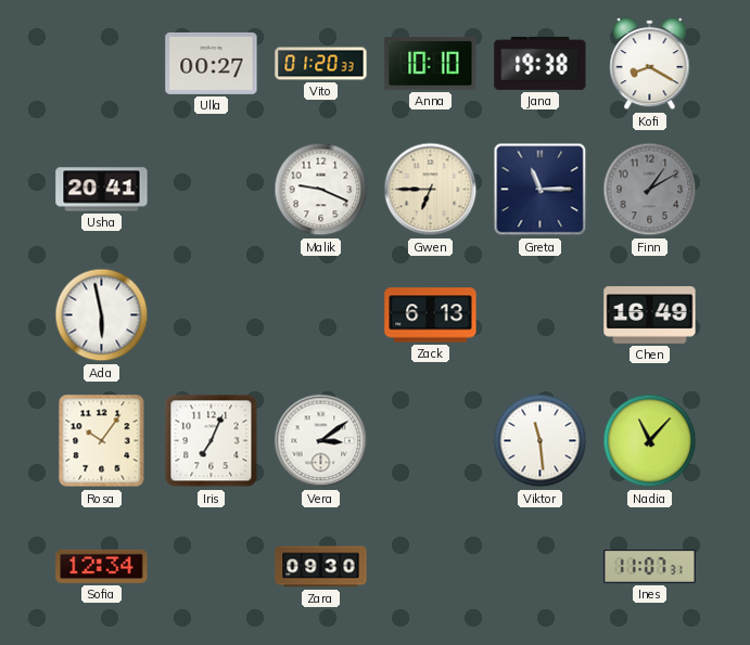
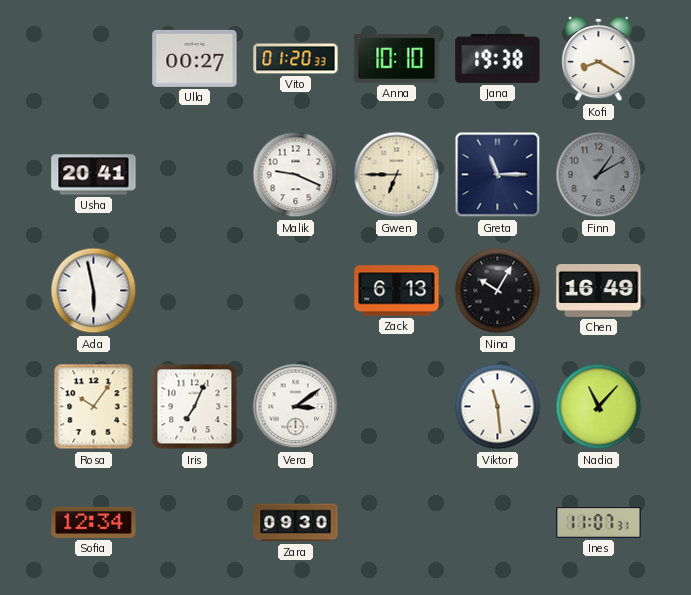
Nina: none -> 10:05
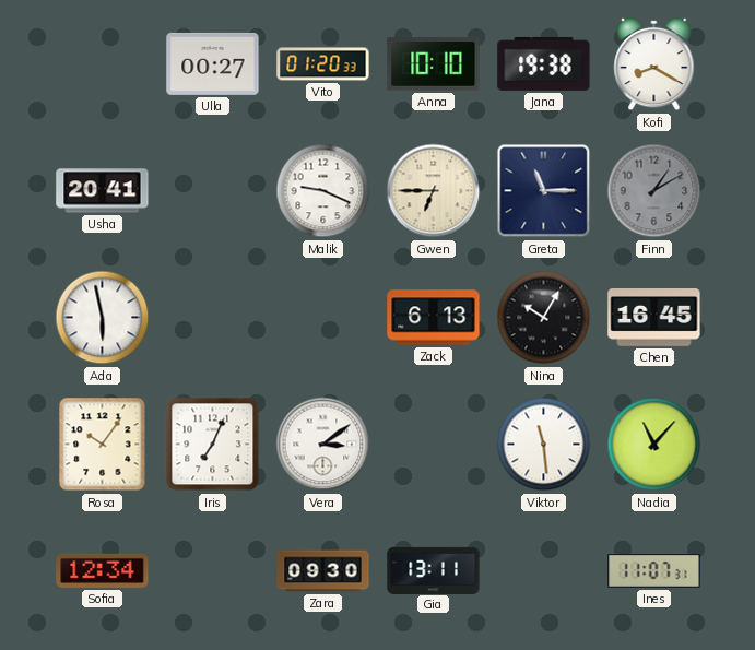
Chen: 16:49 -> 16:45
Gia: none -> 13:11
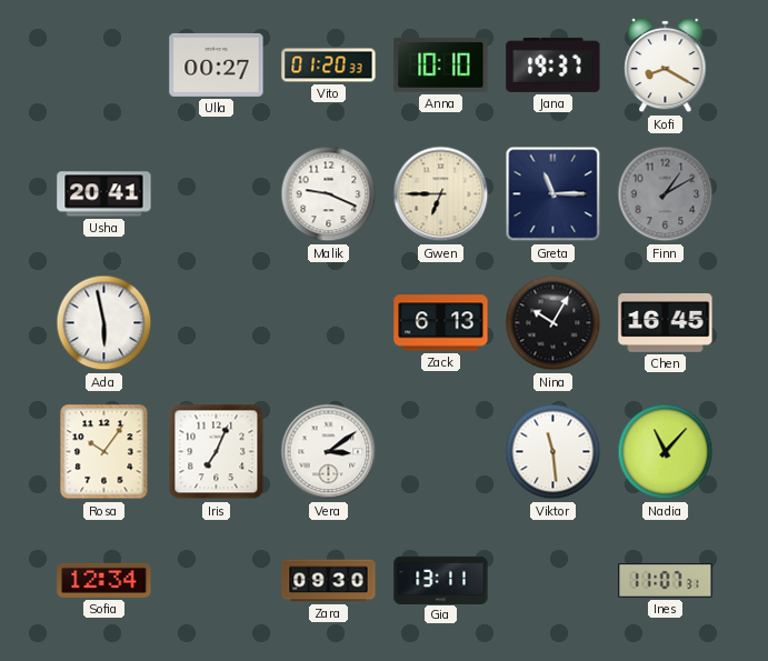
Jana: 19:38 -> 19:37
